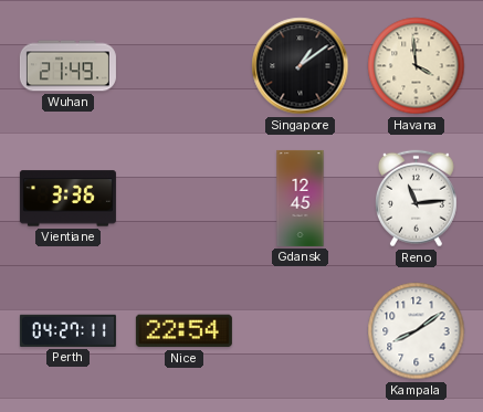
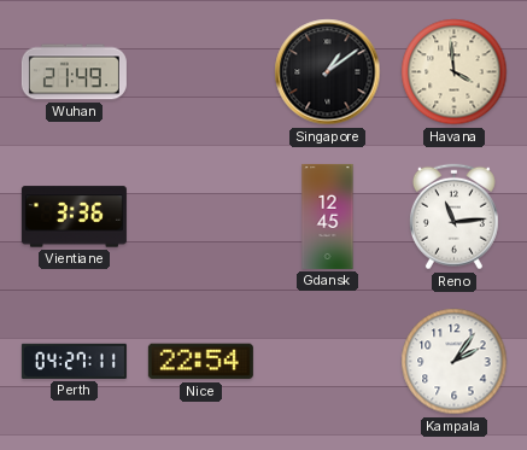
Kampala: 8:09 -> 2:06
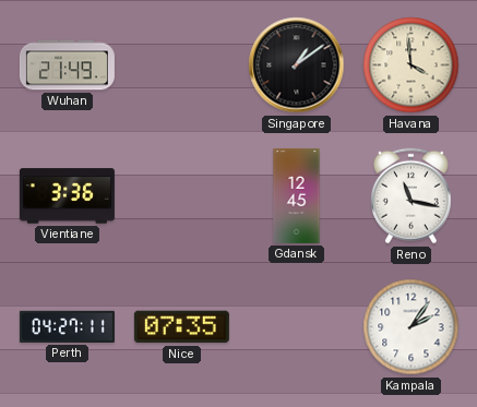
Reno: 11:14 -> 11:17
Nice: 22:54 -> 07:35
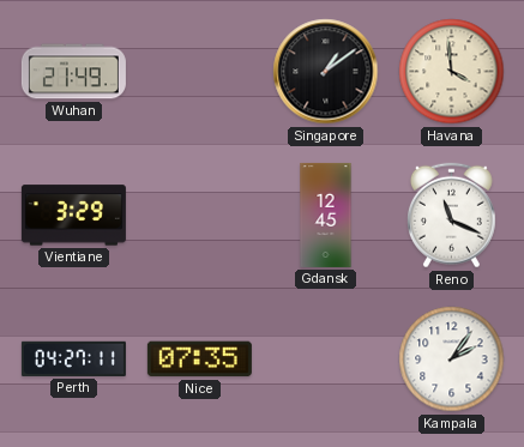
Vientiane: 3:36 -> 3:29
Reno: 11:17 -> 11:19
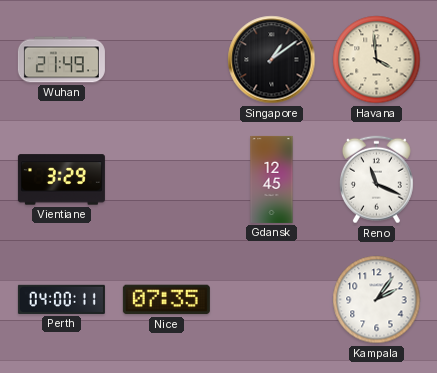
Perth: 04:27 -> 04:00
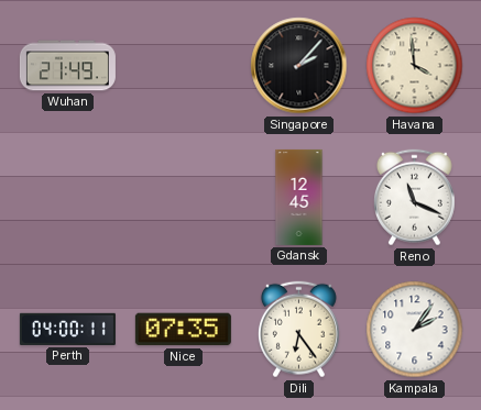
Singapore: 1:09 -> 2:07
Vientiane: 3:29 -> none
Dili: none -> 6:24
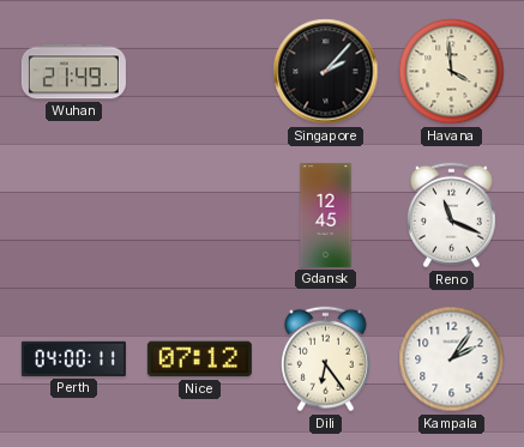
Nice: 07:35 -> 07:12
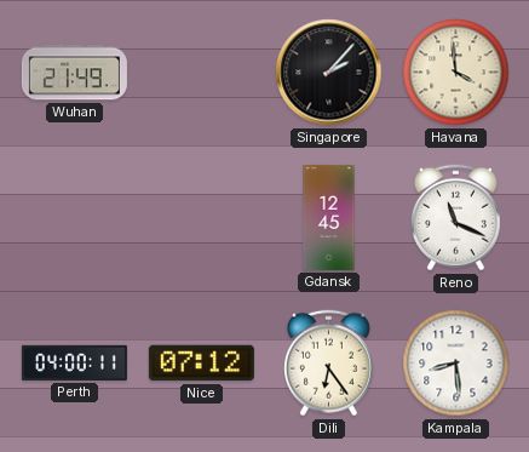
Kampala: 2:06 -> 8:29
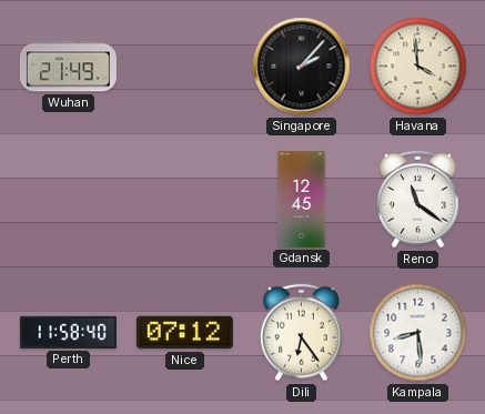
Reno: 11:19 -> 11:21
Perth: 04:00 -> 11:58
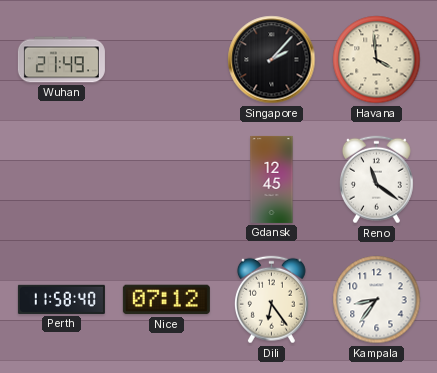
Kampala: 8:29 -> 8:36
